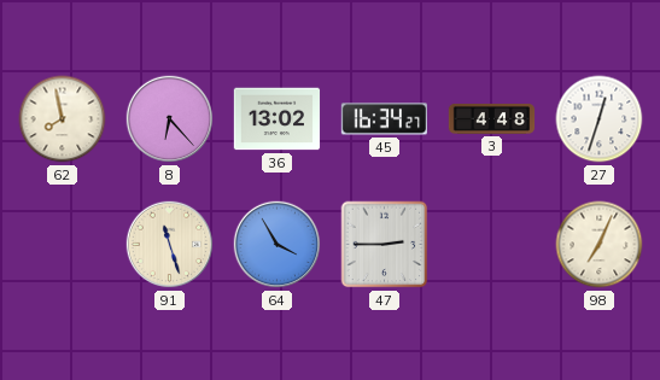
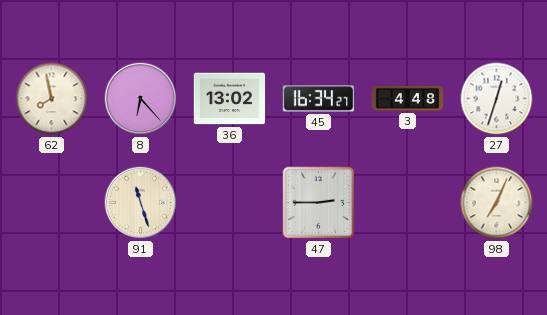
64: 3:55 -> none
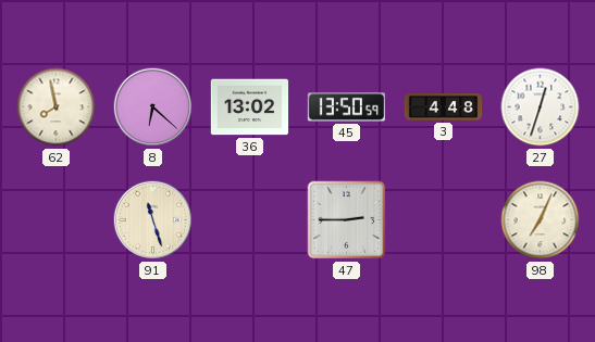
8: 6:23 -> 6:22
45: 16:34 -> 13:50
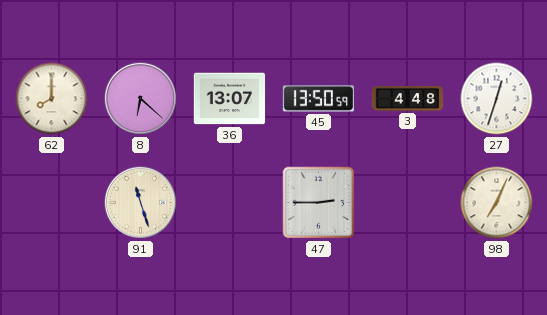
62: 7:58 -> 8:00
36: 13:02 -> 13:07
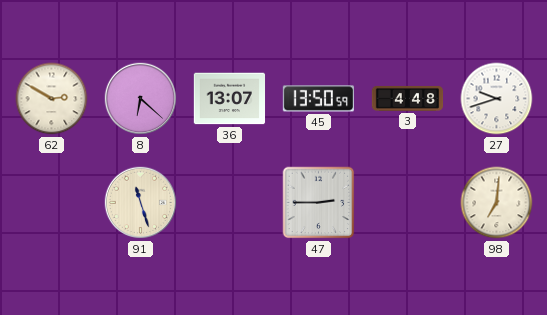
62: 8:00 -> 2:50
27: 12:33 -> 9:42
98: 7:04 -> 7:01
